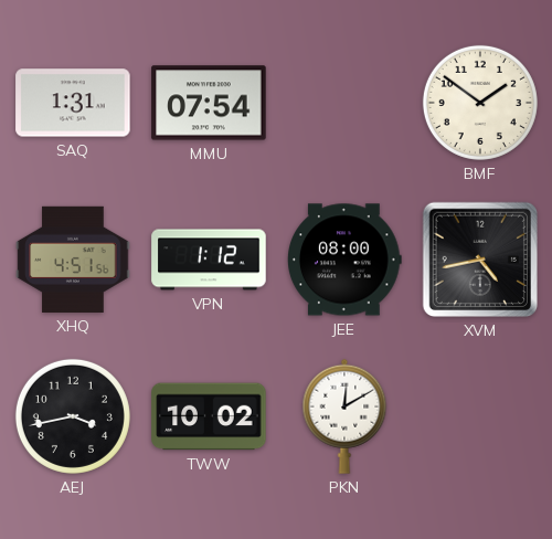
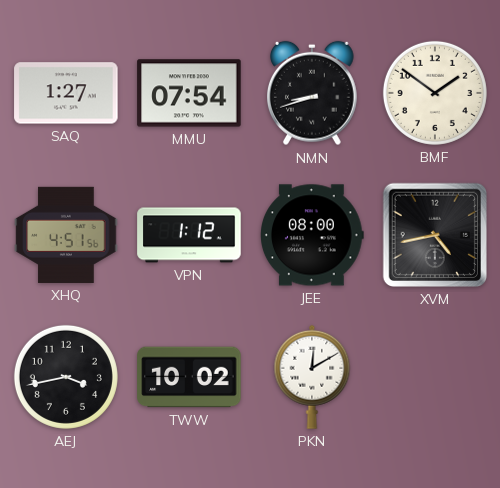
SAQ: 1:31 -> 1:27
NMN: none -> 8:42
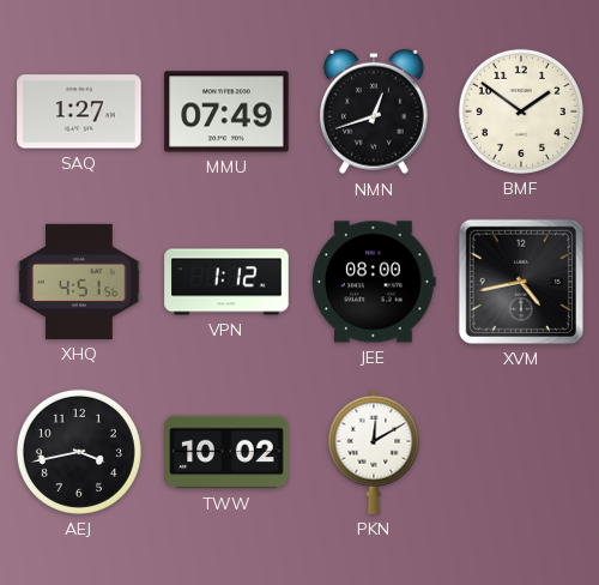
MMU: 07:54 -> 07:49
NMN: 8:42 -> 12:42
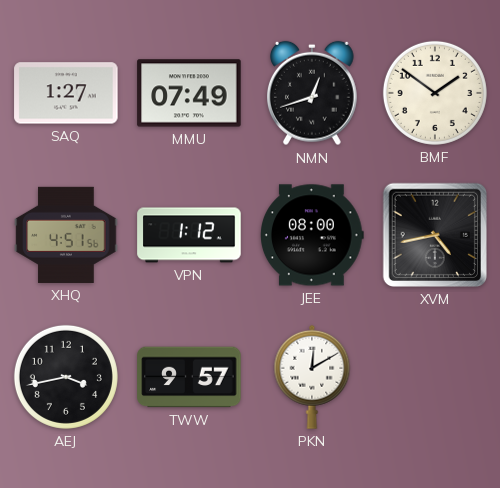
TWW: 10:02 -> 9:57
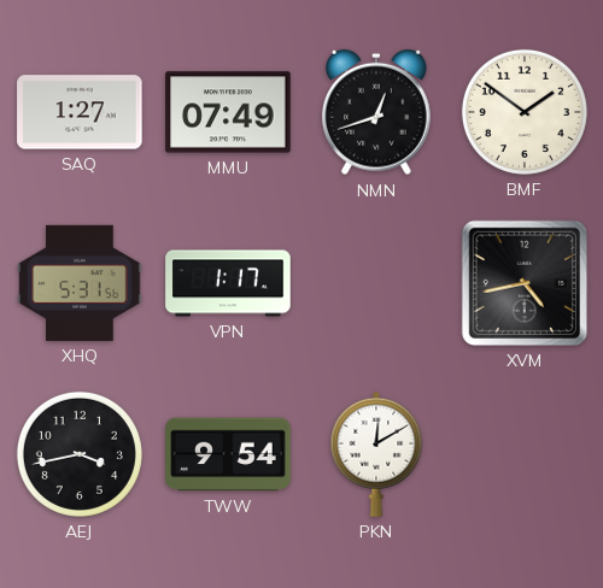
XHQ: 4:51 -> 5:31
VPN: 1:12 -> 1:17
JEE: 08:00 -> none
TWW: 9:57 -> 9:54
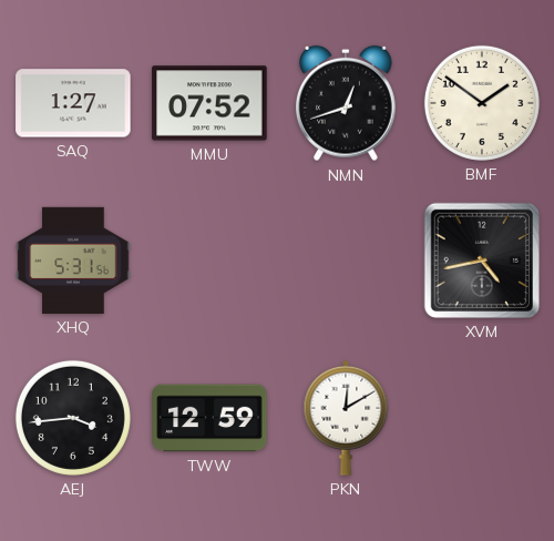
MMU: 07:49 -> 07:52
VPN: 1:17 -> none
AEJ: 3:43 -> 3:44
TWW: 9:54 -> 12:59
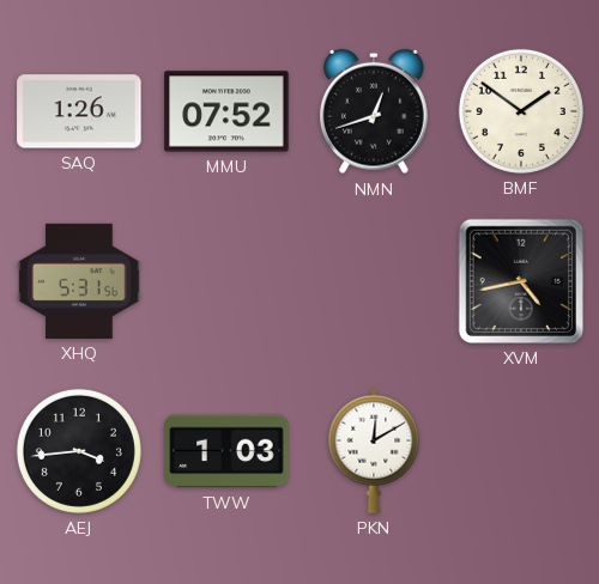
SAQ: 1:27 -> 1:26
TWW: 12:59 -> 1:03
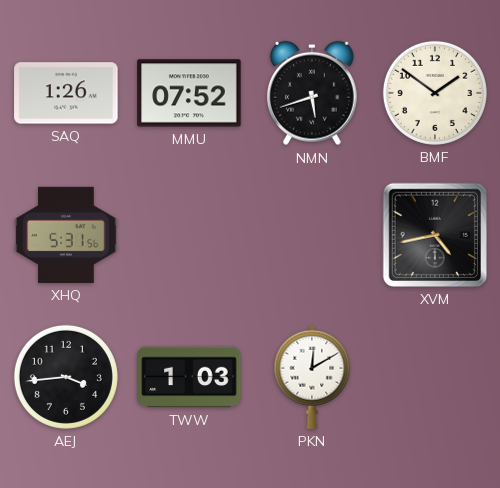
NMN: 12:42 -> 5:42
